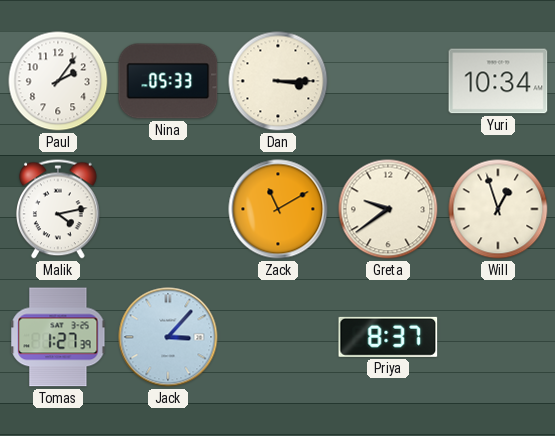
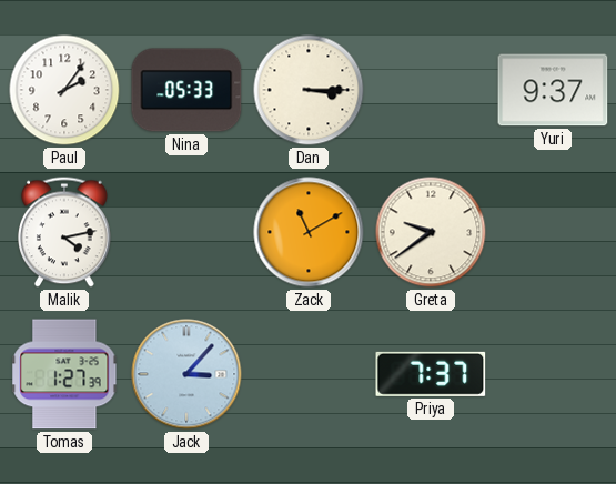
Yuri: 10:34 -> 9:37
Will: 12:57 -> none
Priya: 8:37 -> 7:37
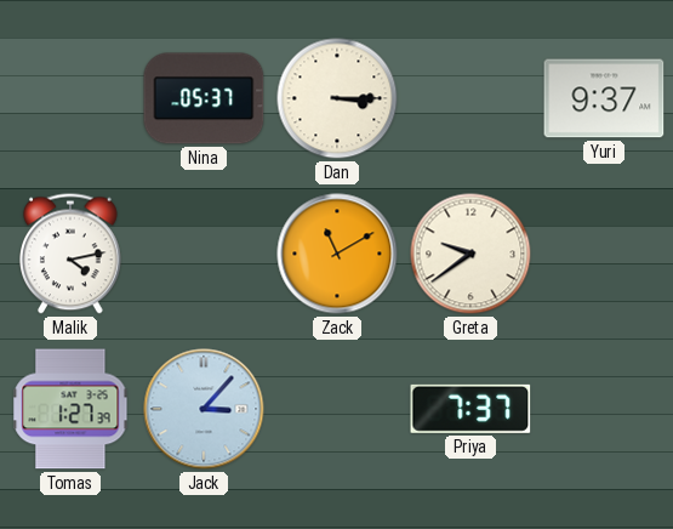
Paul: 2:06 -> none
Nina: 05:33 -> 05:37
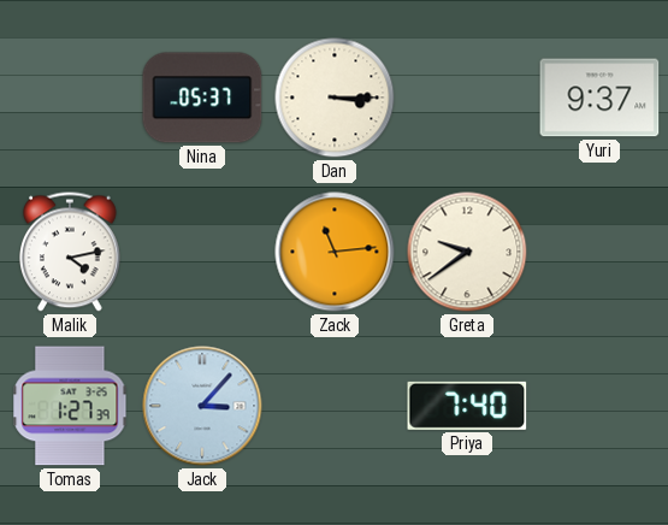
Zack: 11:10 -> 11:14
Priya: 7:37 -> 7:40
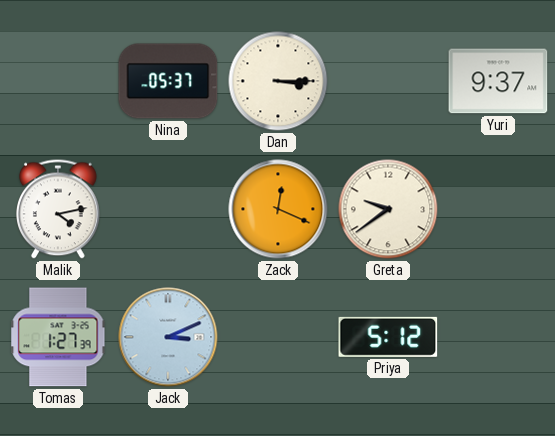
Zack: 11:14 -> 12:19
Jack: 3:07 -> 3:11
Priya: 7:40 -> 5:12
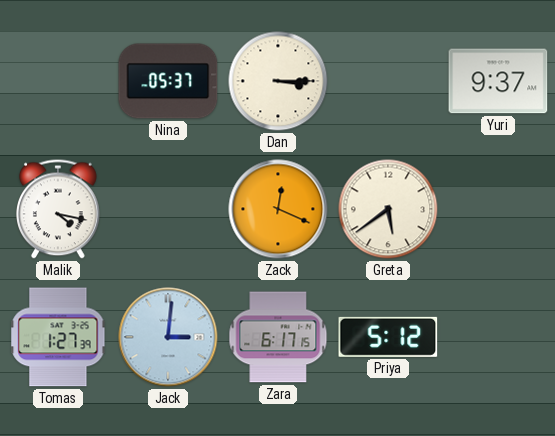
Malik: 4:13 -> 4:17
Greta: 9:39 -> 5:39
Jack: 3:11 -> 3:01
Zara: none -> 6:17
